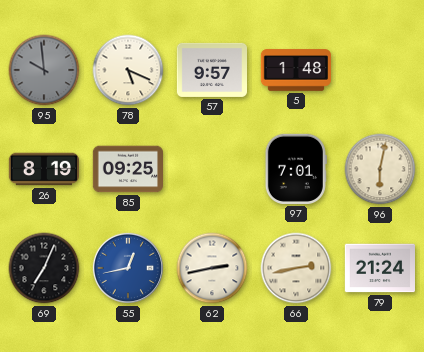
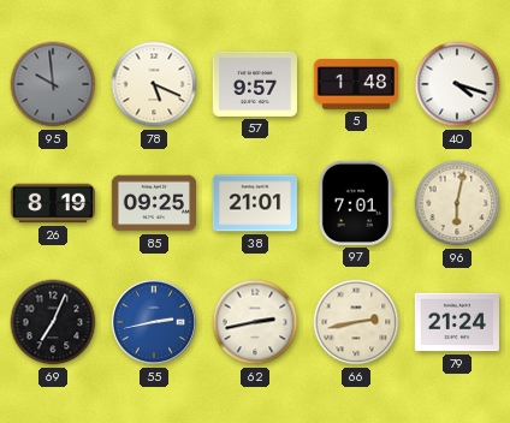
40: none -> 4:18
38: none -> 21:01
55: 12:43 -> 2:43
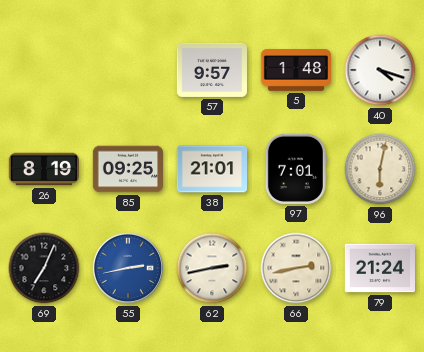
95: 9:59 -> none
78: 5:19 -> none
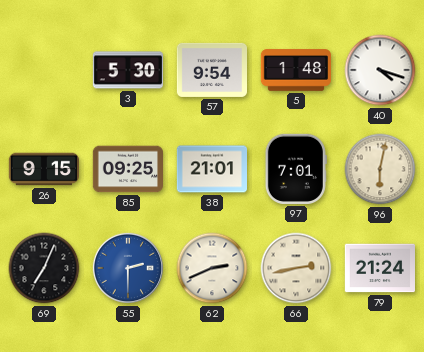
3: none -> 5:30
57: 9:57 -> 9:54
26: 8:19 -> 9:15
55: 2:43 -> 2:30
62: 2:43 -> 2:41
